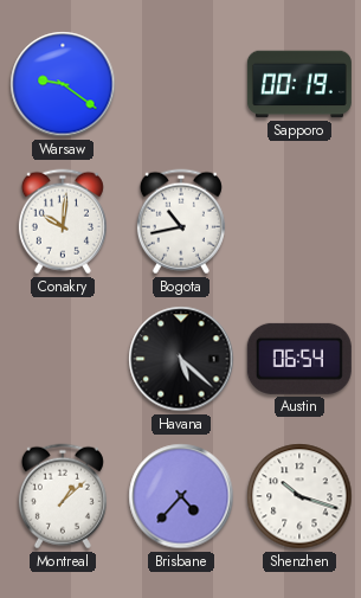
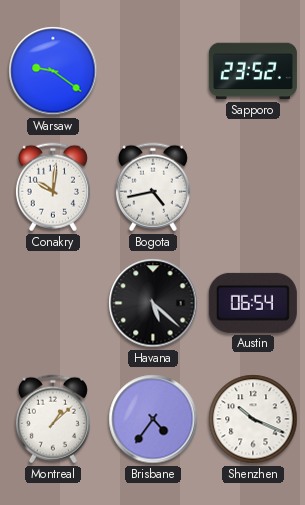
Sapporo: 00:19 -> 23:52
Bogota: 10:43 -> 4:43
Brisbane: 4:37 -> 4:36
Shenzhen: 10:18 -> 10:19
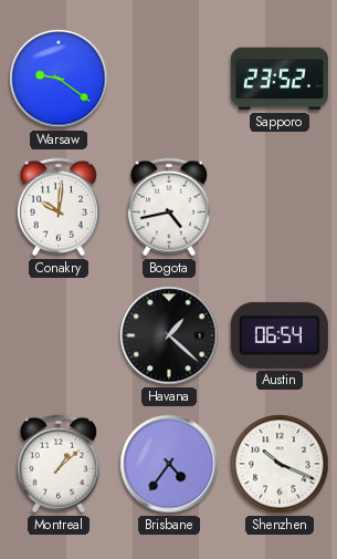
Havana: 5:22 -> 1:22
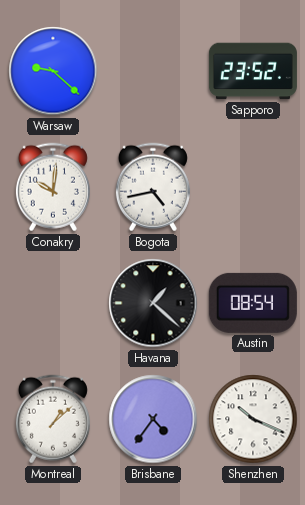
Warsaw: 9:21 -> 9:22
Austin: 06:54 -> 08:54
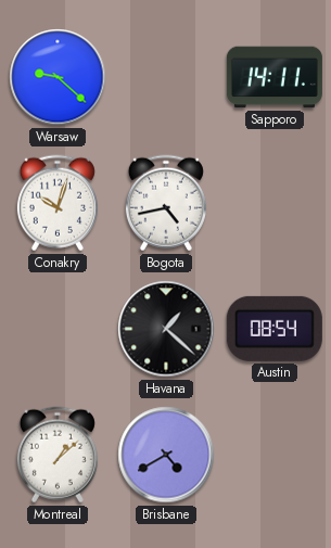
Sapporo: 23:52 -> 14:11
Conakry: 10:01 -> 10:03
Brisbane: 4:36 -> 4:40
Shenzhen: 10:19 -> none
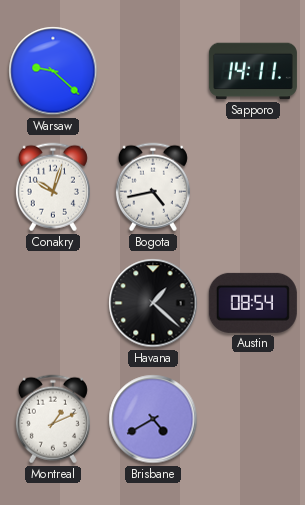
Montreal: 1:08 -> 1:11
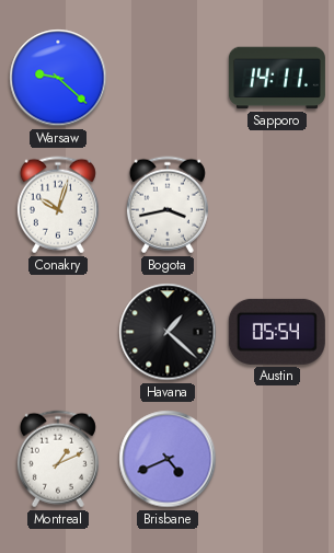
Bogota: 4:43 -> 3:43
Austin: 08:54 -> 05:54
Brisbane: 4:40 -> 4:41
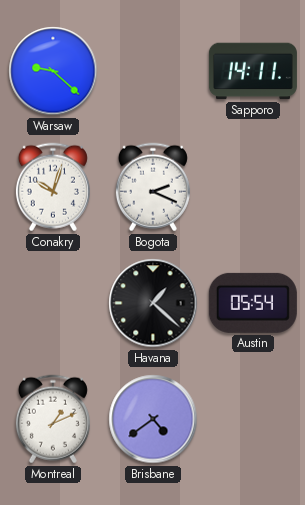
Bogota: 3:43 -> 2:19
Brisbane: 4:41 -> 4:39
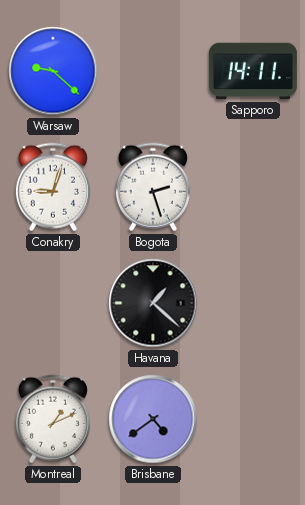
Conakry: 10:03 -> 9:03
Bogota: 2:19 -> 2:27
Austin: 05:54 -> none
